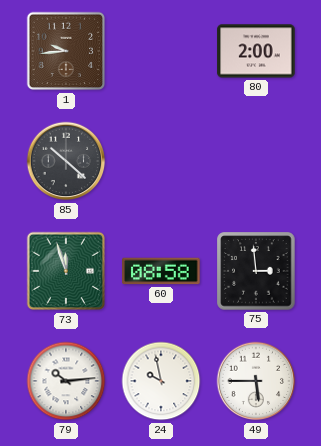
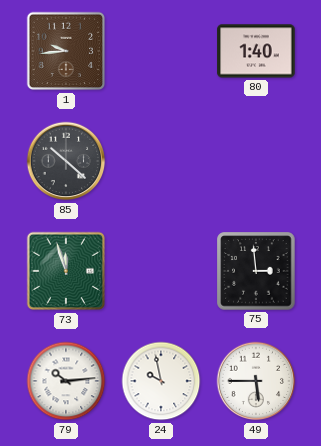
80: 2:00 -> 1:40
60: 08:58 -> none
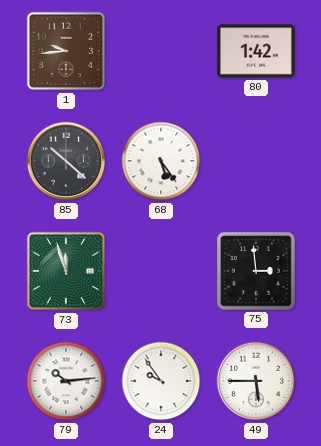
80: 1:40 -> 1:42
68: none -> 5:24
24: 9:58 -> 9:54
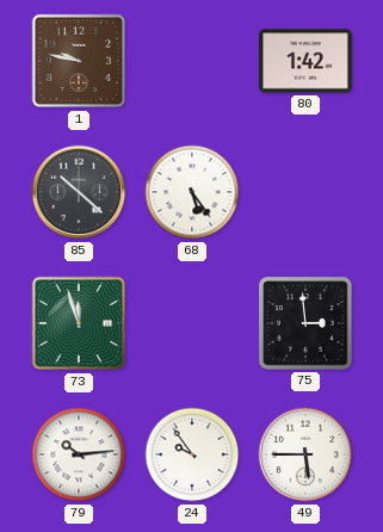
1: 9:44 -> 9:47
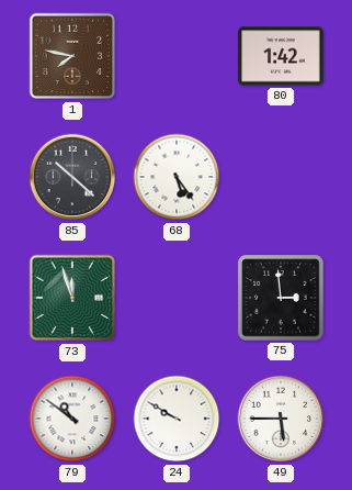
1: 9:47 -> 7:47
79: 10:14 -> 10:51
24: 9:54 -> 9:50
